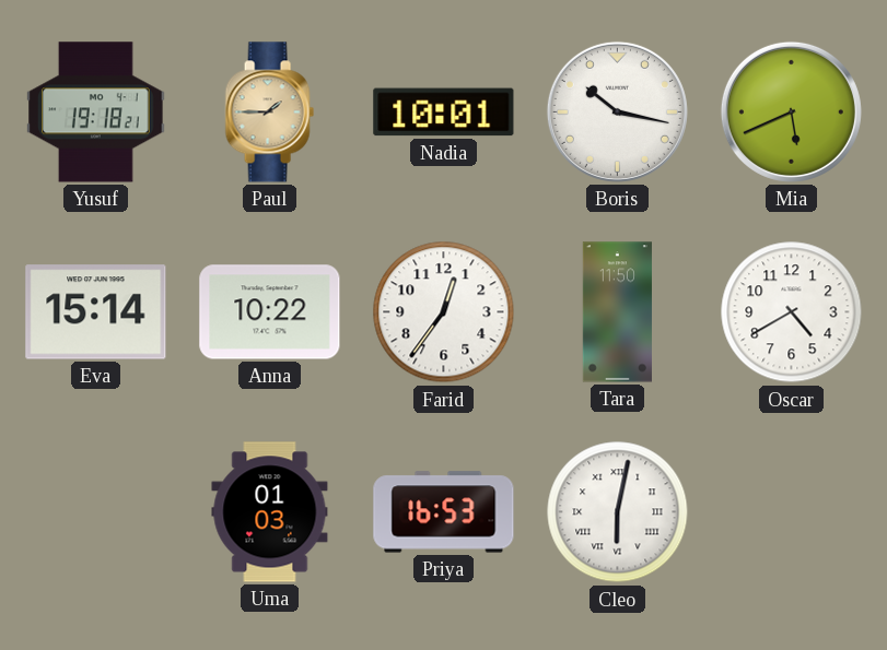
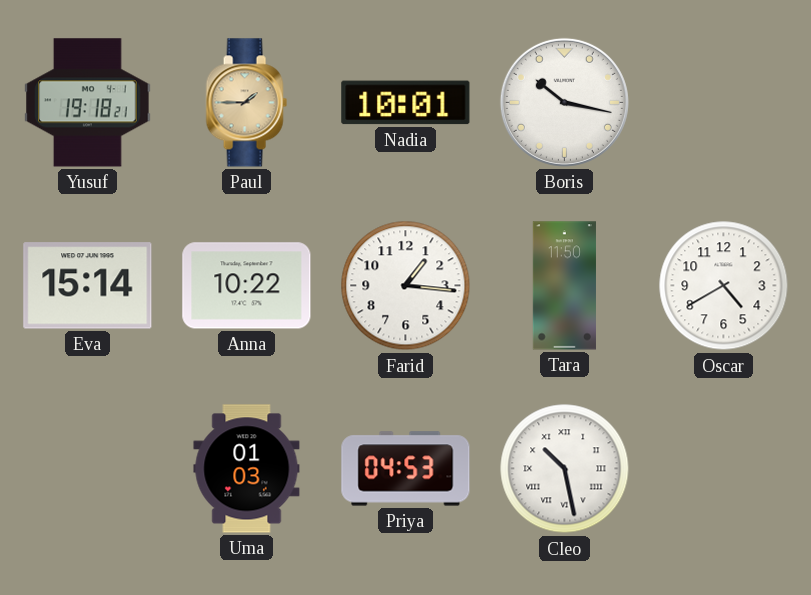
Mia: 5:41 -> none
Farid: 12:36 -> 1:16
Priya: 16:53 -> 04:53
Cleo: 6:02 -> 10:28
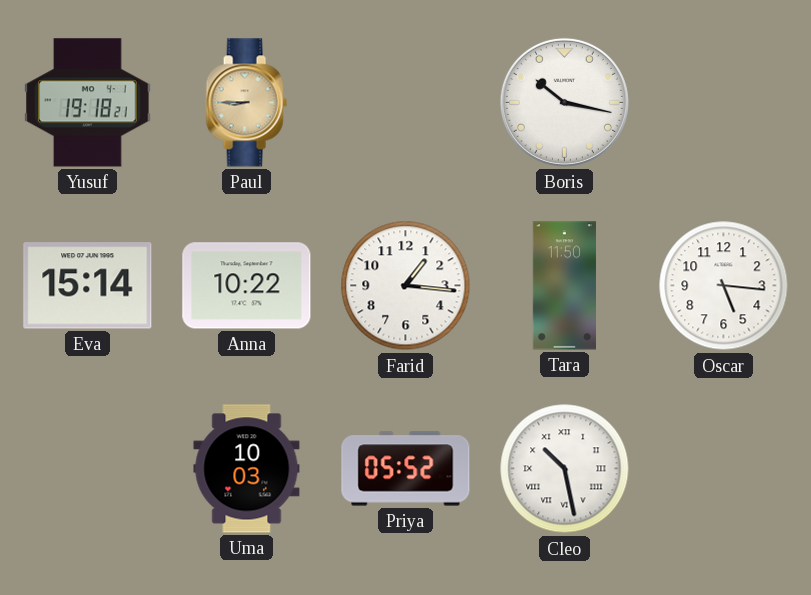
Paul: 1:45 -> 8:45
Nadia: 10:01 -> none
Oscar: 4:40 -> 5:16
Uma: 01:03 -> 10:03
Priya: 04:53 -> 05:52
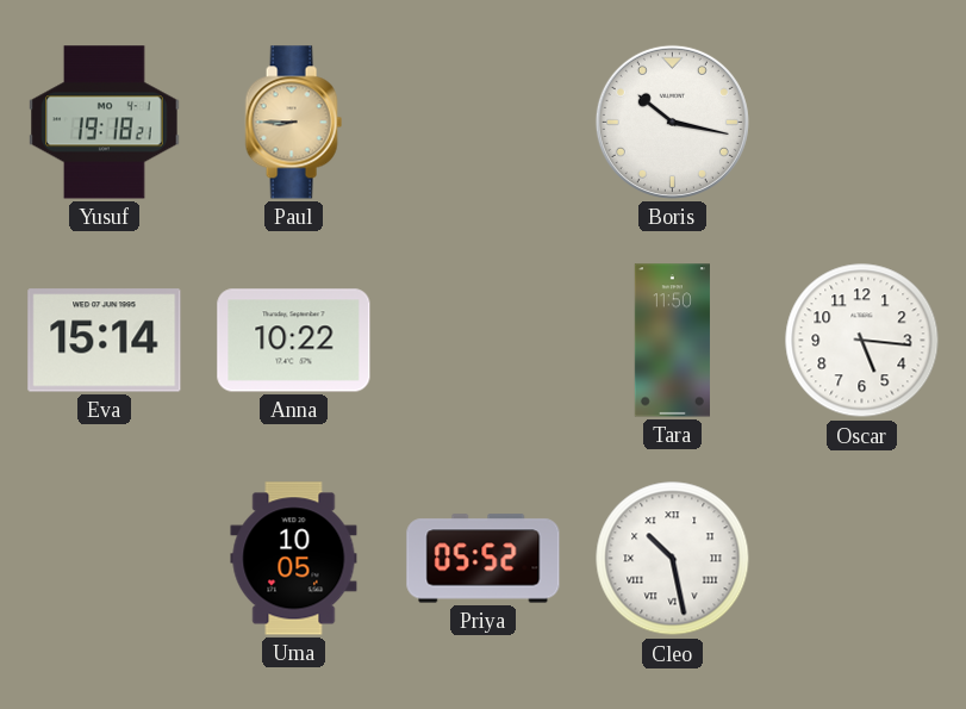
Farid: 1:16 -> none
Uma: 10:03 -> 10:05
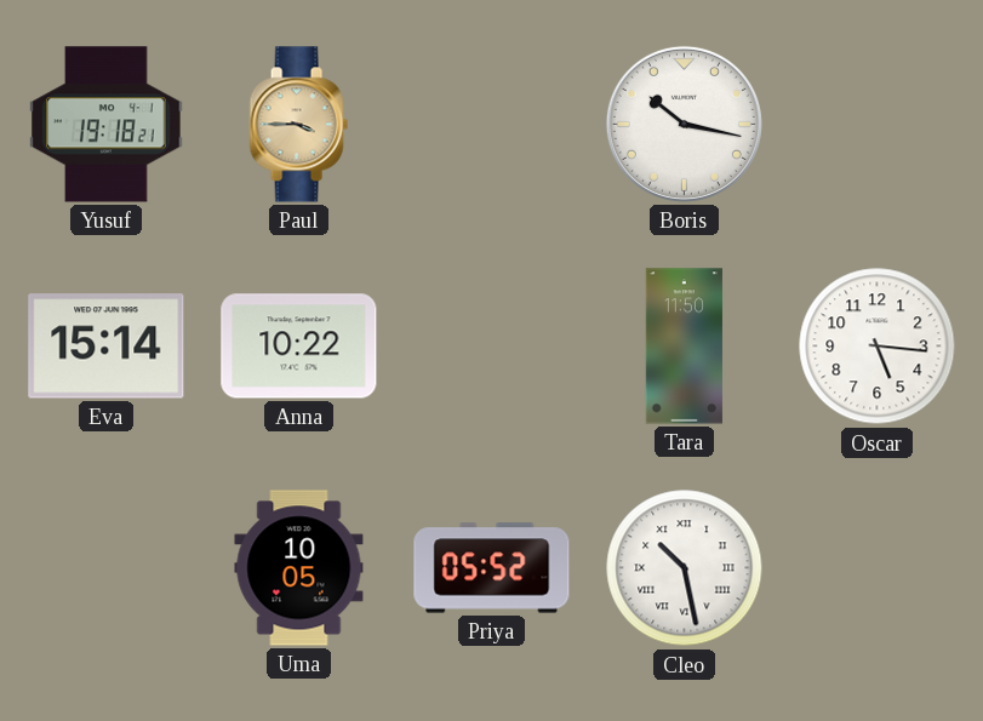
Paul: 8:45 -> 3:45
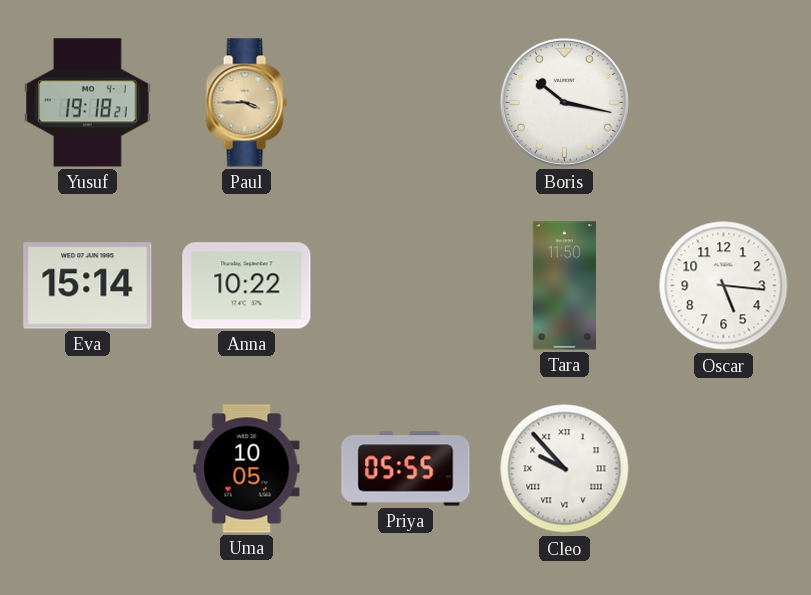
Priya: 05:52 -> 05:55
Cleo: 10:28 -> 9:53
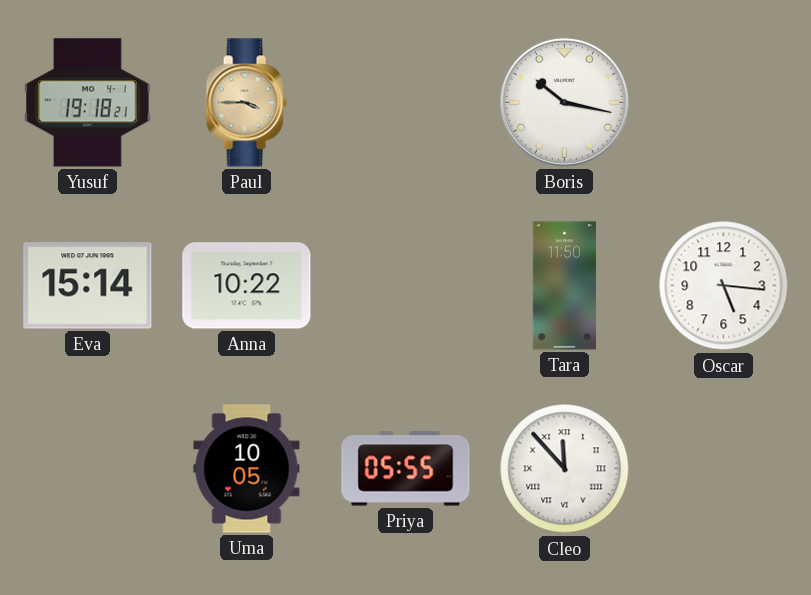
Cleo: 9:53 -> 11:53
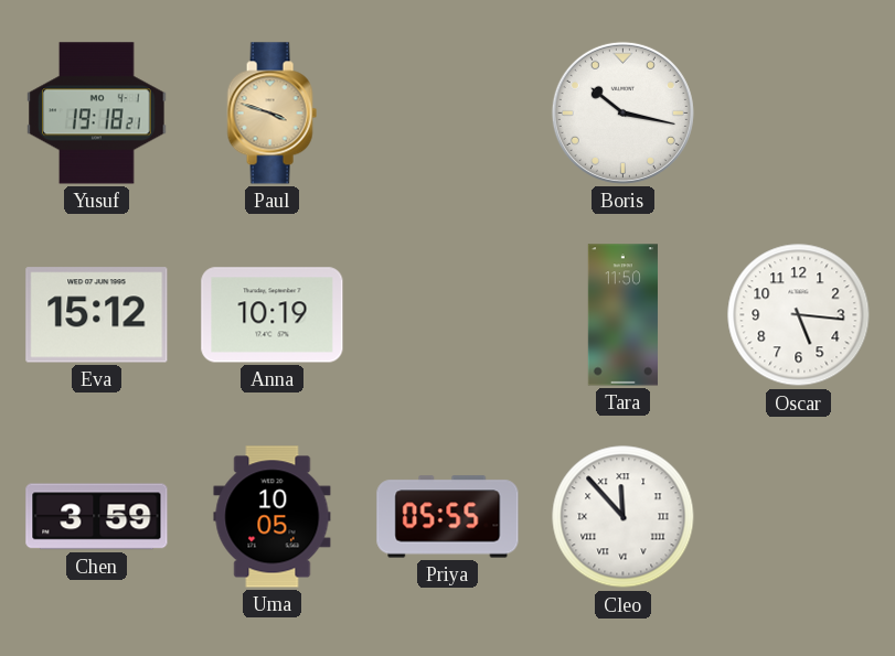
Paul: 3:45 -> 3:48
Eva: 15:14 -> 15:12
Anna: 10:22 -> 10:19
Chen: none -> 3:59
